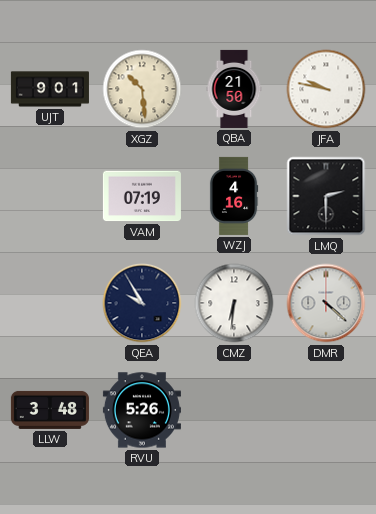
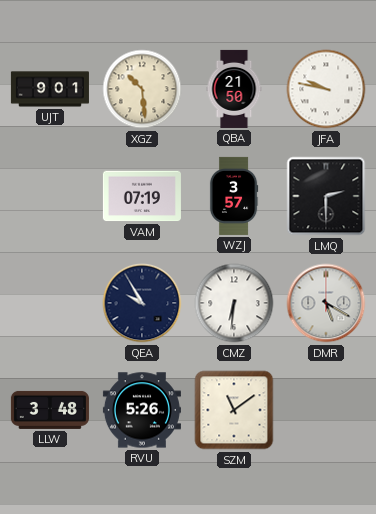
WZJ: 4:16 -> 3:57
DMR: 4:22 -> 5:20
SZM: none -> 11:09
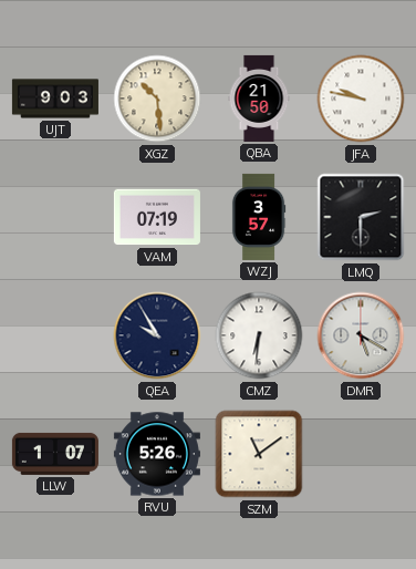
UJT: 9:01 -> 9:03
LLW: 3:48 -> 1:07
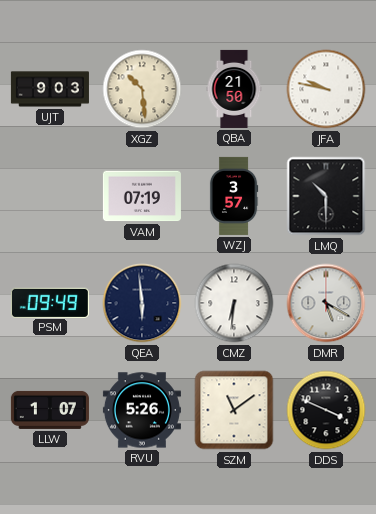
LMQ: 2:30 -> 10:30
PSM: none -> 09:49
QEA: 9:55 -> 5:59
DDS: none -> 3:49
